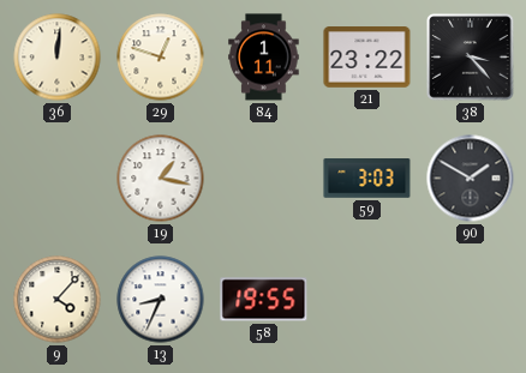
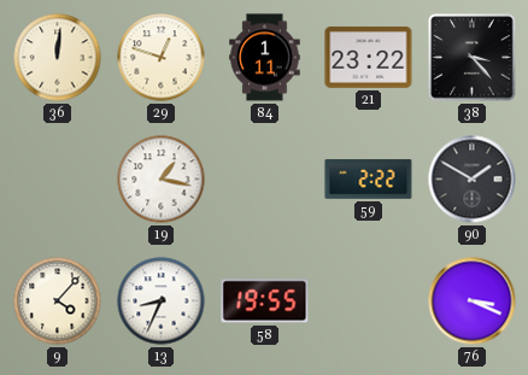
59: 3:03 -> 2:22
76: none -> 3:19
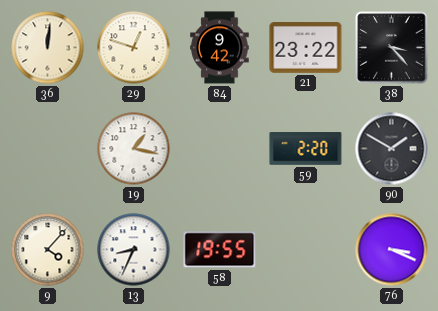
84: 1:11 -> 9:42
59: 2:22 -> 2:20
